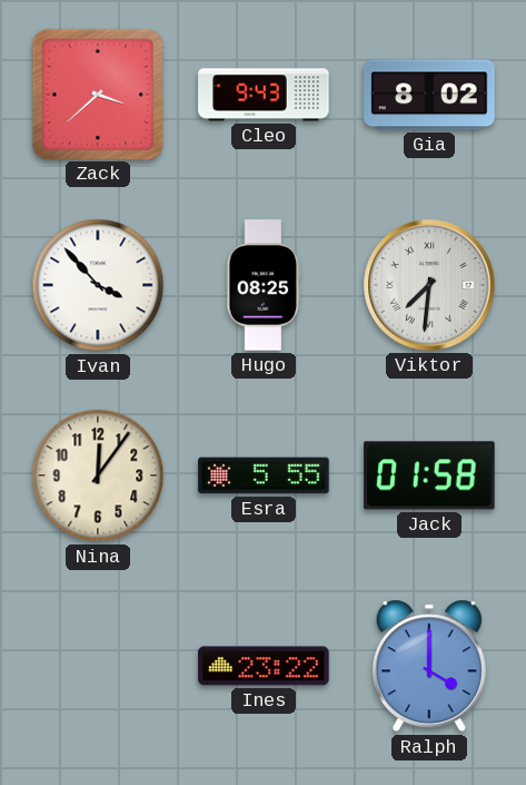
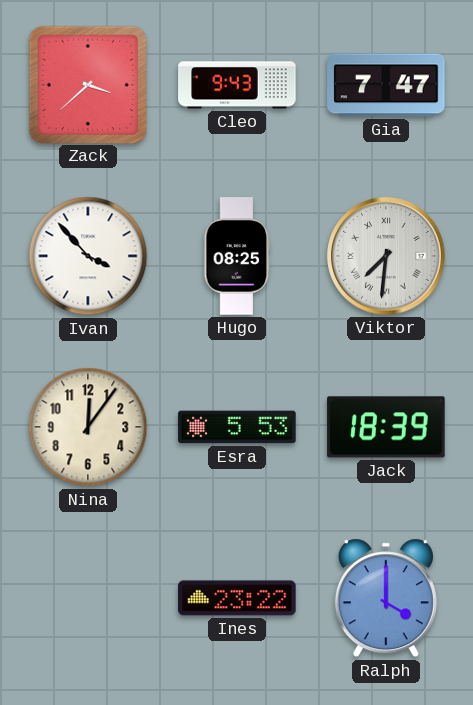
Gia: 8:02 -> 7:47
Esra: 5:55 -> 5:53
Jack: 01:58 -> 18:39
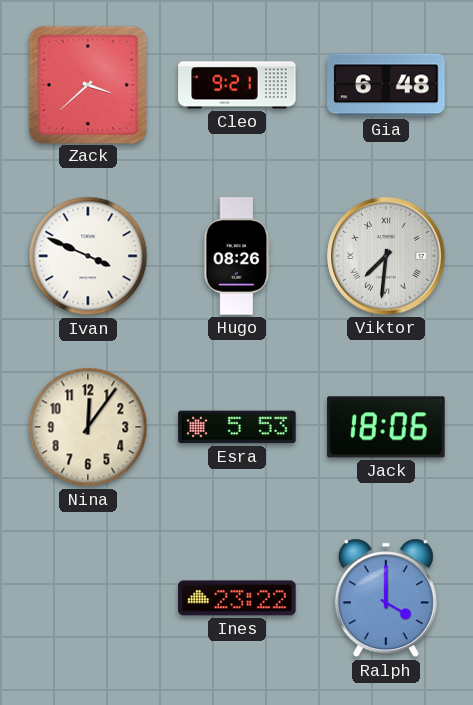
Cleo: 9:43 -> 9:21
Gia: 7:47 -> 6:48
Ivan: 3:53 -> 3:49
Hugo: 08:25 -> 08:26
Jack: 18:39 -> 18:06
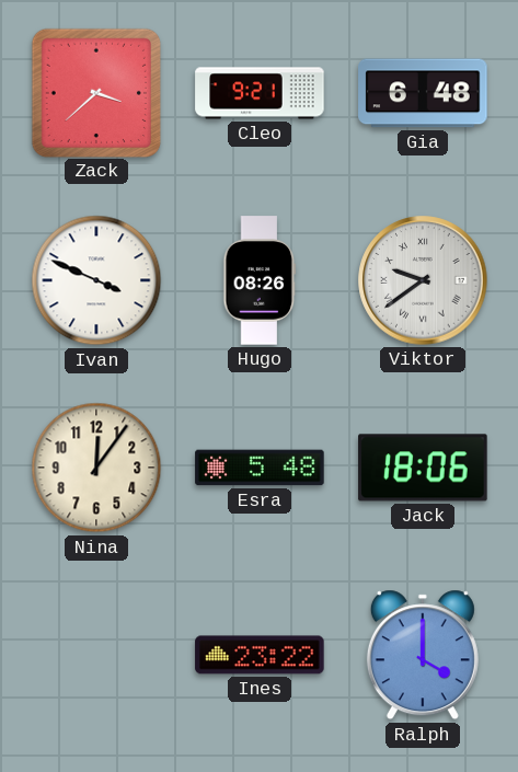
Viktor: 7:31 -> 9:39
Esra: 5:53 -> 5:48
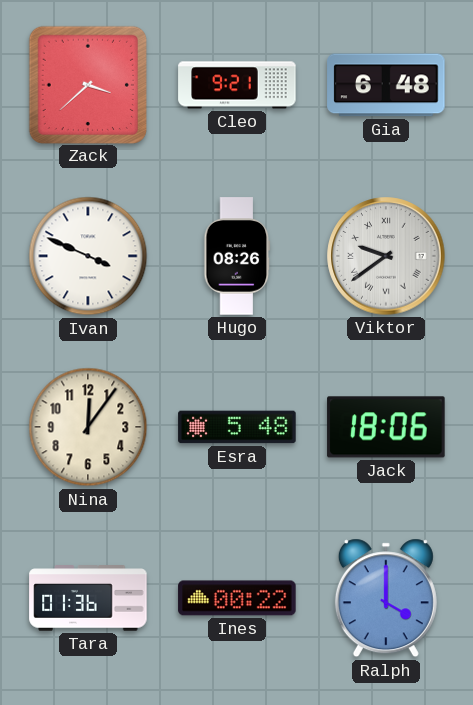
Tara: none -> 01:36
Ines: 23:22 -> 00:22
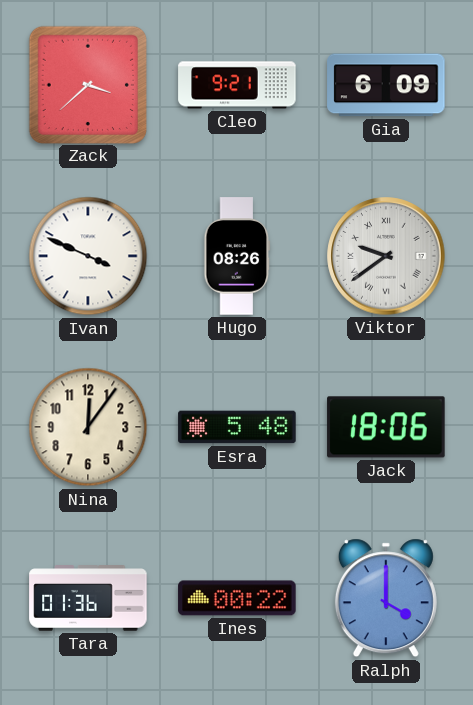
Gia: 6:48 -> 6:09
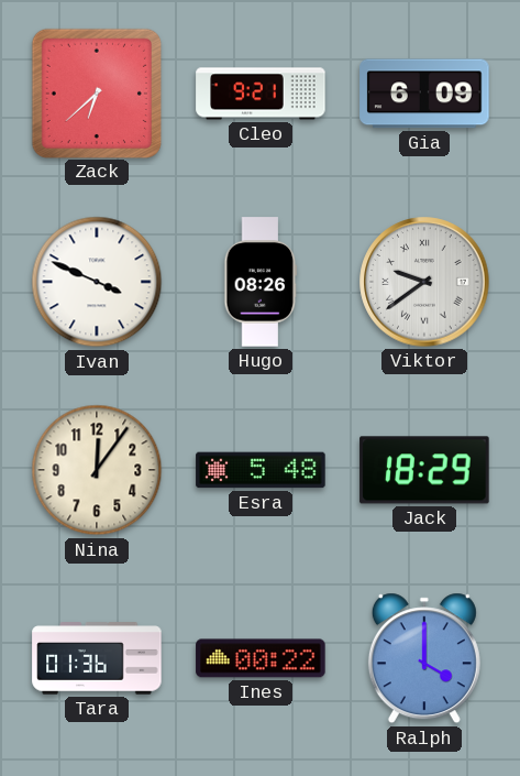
Zack: 3:38 -> 6:38
Jack: 18:06 -> 18:29
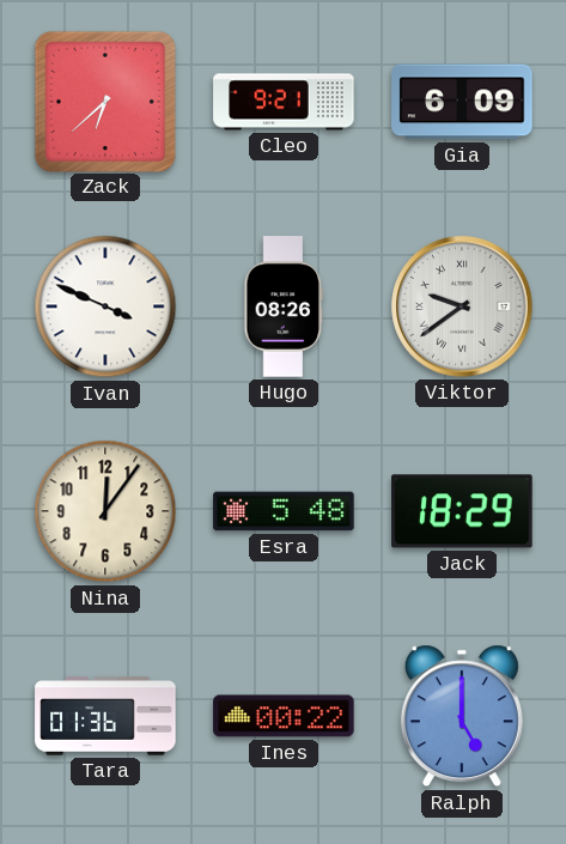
Ralph: 4:00 -> 5:00
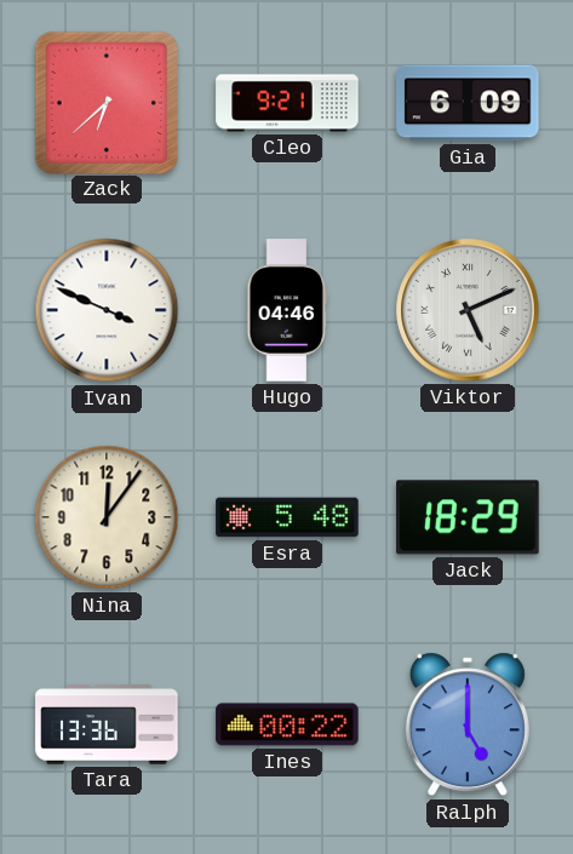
Hugo: 08:26 -> 04:46
Viktor: 9:39 -> 5:11
Tara: 01:36 -> 13:36
